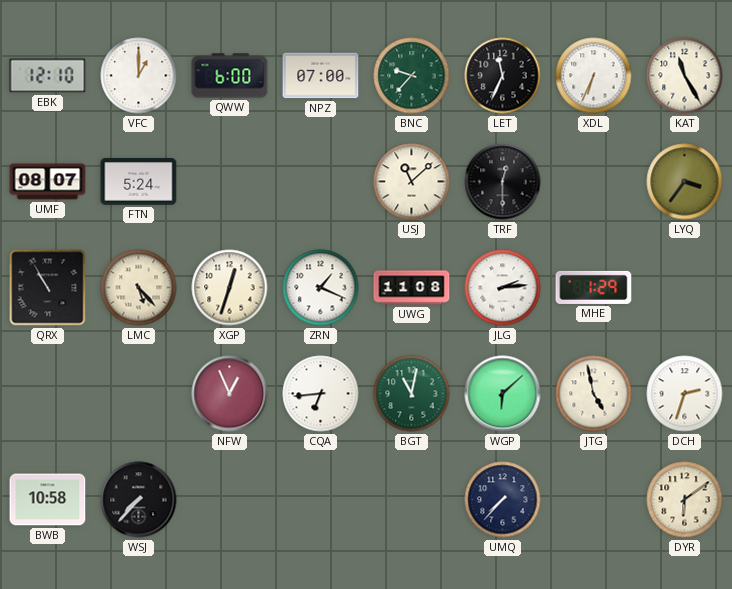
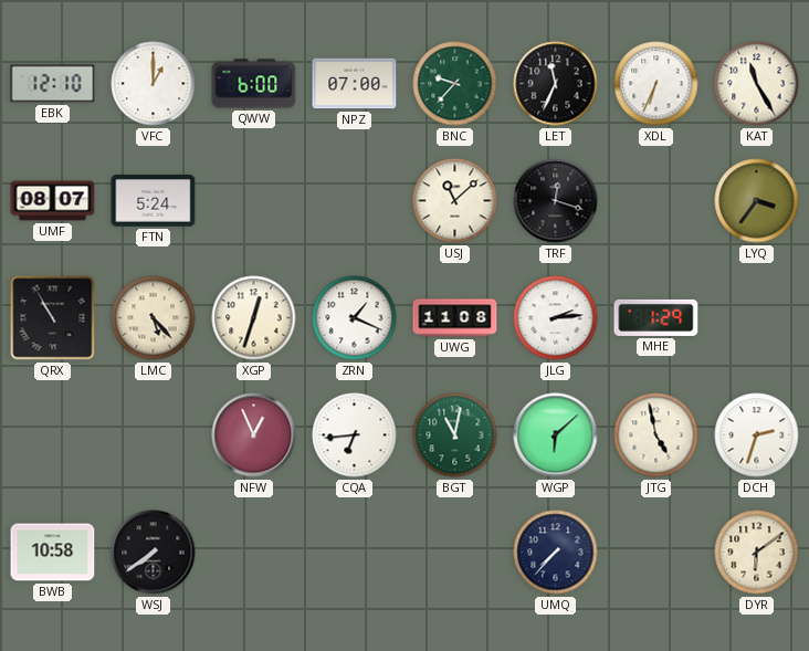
TRF: 12:30 -> 12:18
WSJ: 7:37 -> 7:39
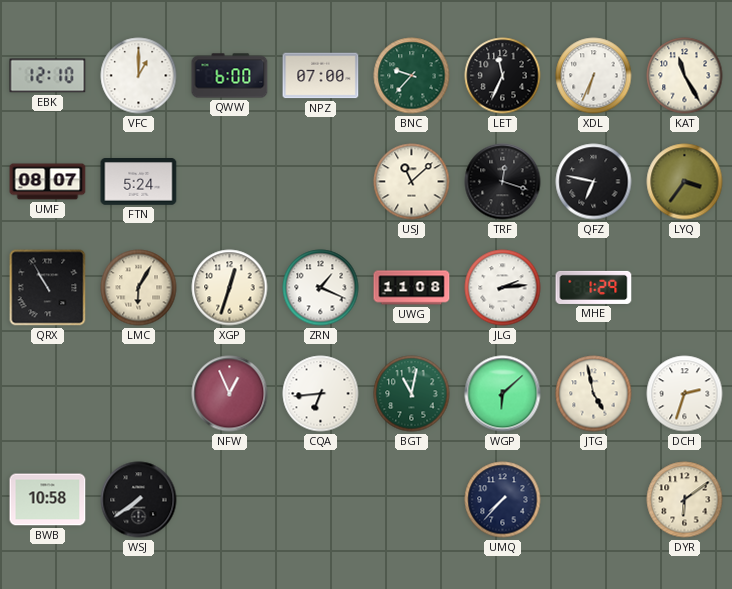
QFZ: none -> 6:47
LMC: 5:23 -> 6:05
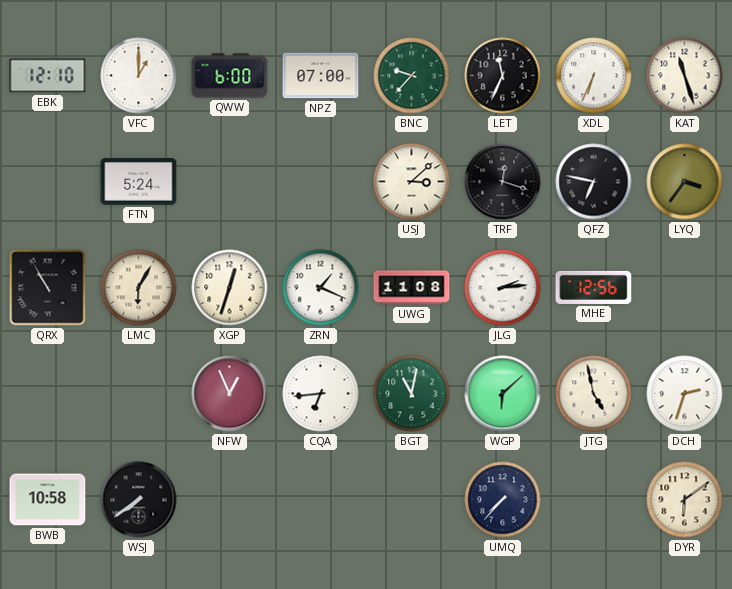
KAT: 11:25 -> 11:27
UMF: 08:07 -> none
USJ: 11:08 -> 3:08
MHE: 1:29 -> 12:56
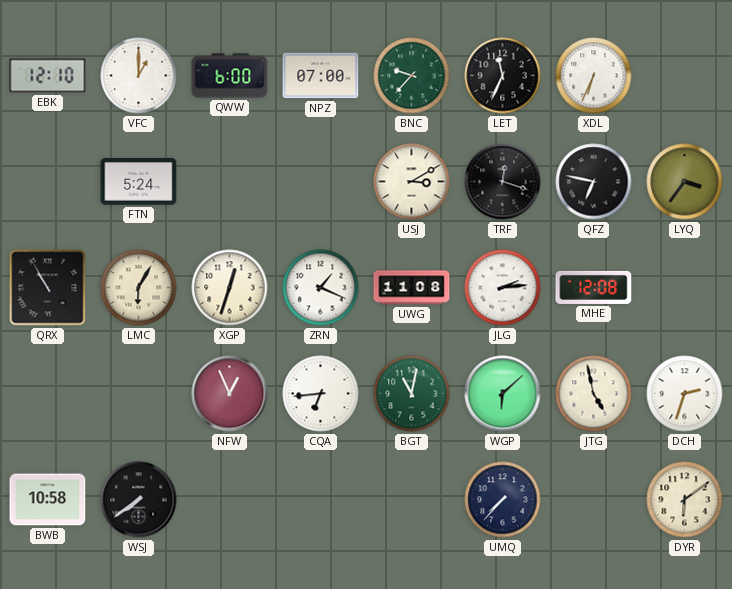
KAT: 11:27 -> none
USJ: 3:08 -> 3:10
MHE: 12:56 -> 12:08
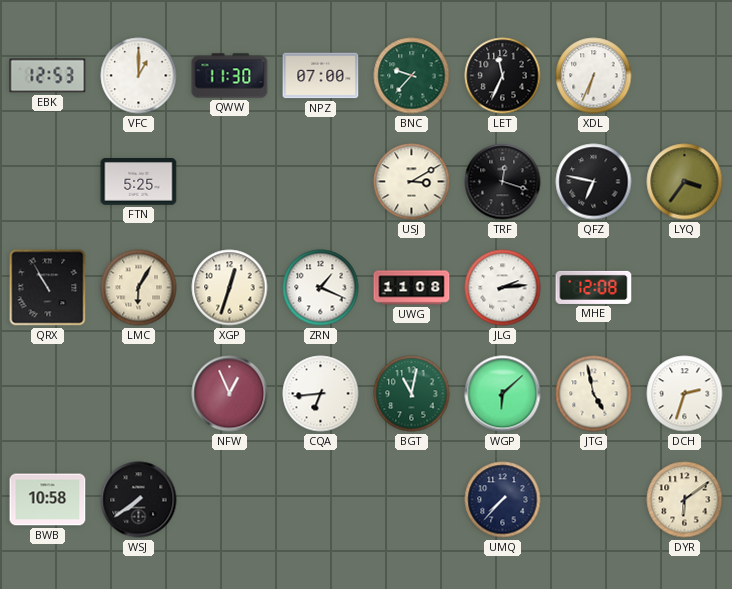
EBK: 12:10 -> 12:53
QWW: 6:00 -> 11:30
FTN: 5:24 -> 5:25
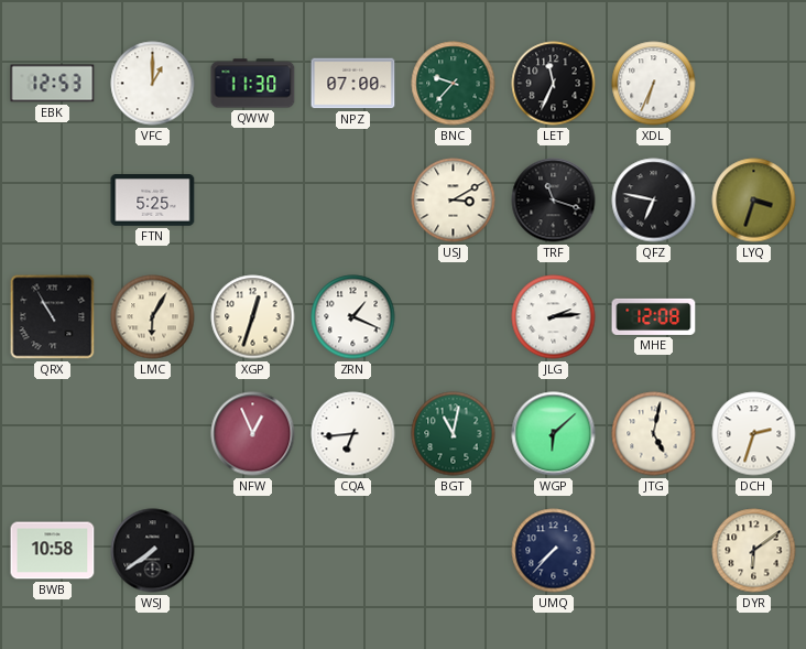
TRF: 12:18 -> 11:18
LYQ: 3:36 -> 3:33
UWG: 11:08 -> none
JTG: 4:58 -> 5:02
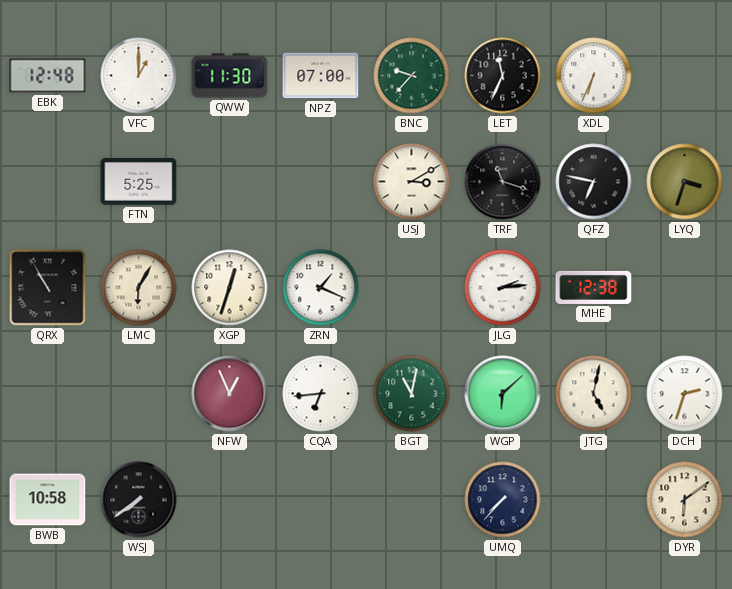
EBK: 12:53 -> 12:48
MHE: 12:08 -> 12:38
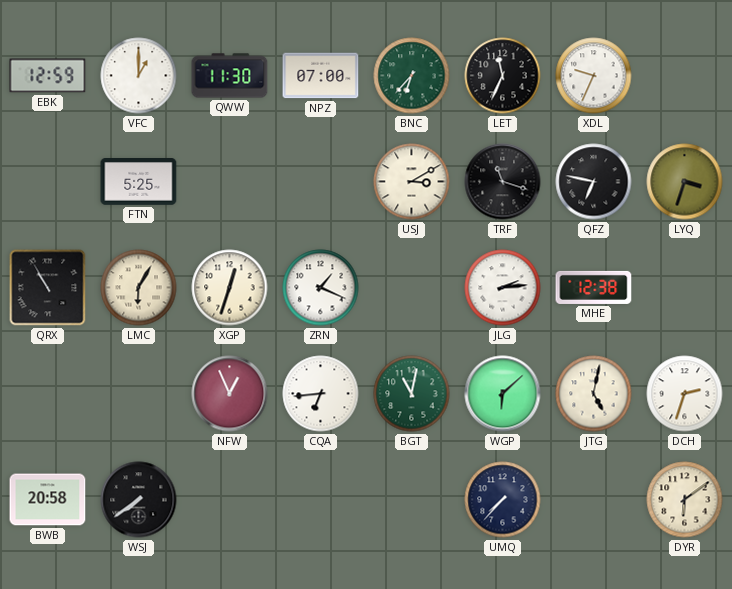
EBK: 12:48 -> 12:59
BNC: 9:37 -> 6:37
XDL: 6:34 -> 9:34
BWB: 10:58 -> 20:58
